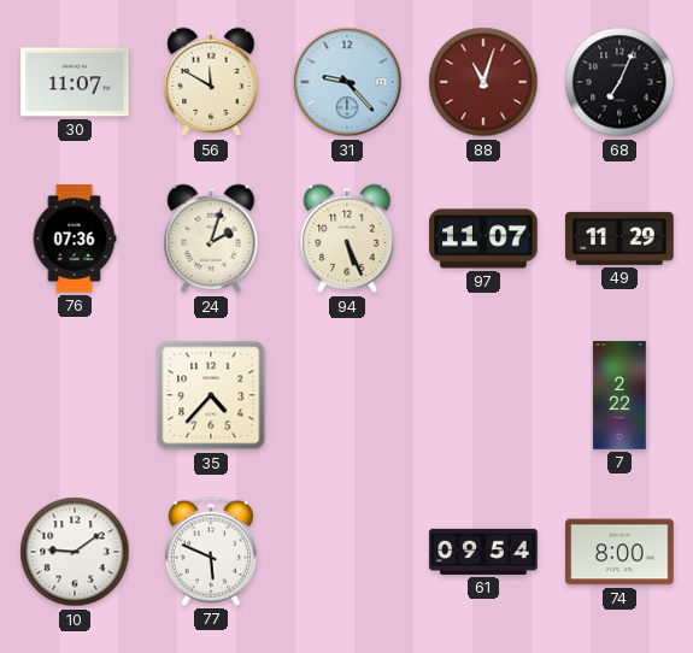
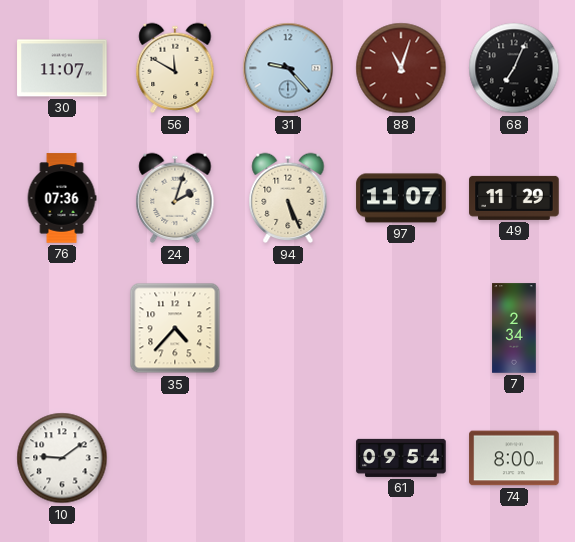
7: 2:22 -> 2:34
77: 5:49 -> none
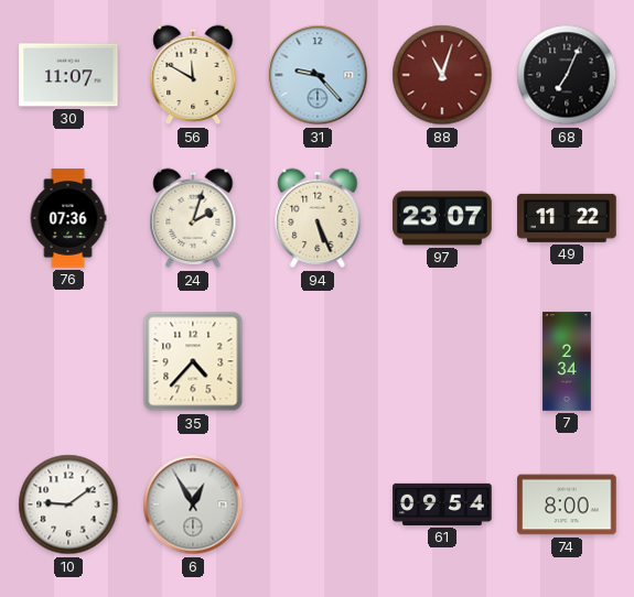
97: 11:07 -> 23:07
49: 11:29 -> 11:22
6: none -> 12:55
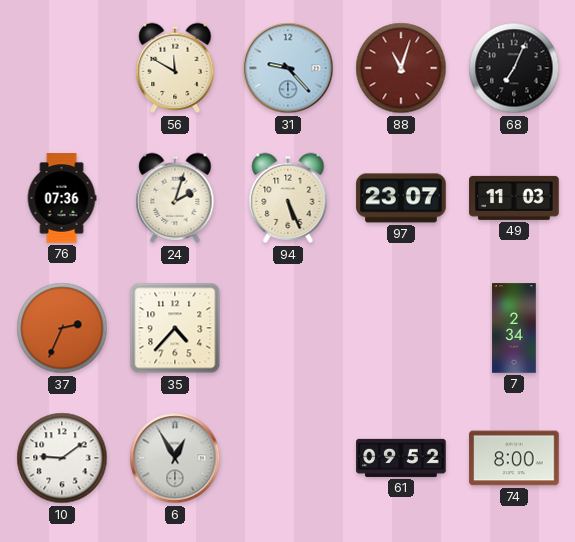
30: 11:07 -> none
49: 11:22 -> 11:03
37: none -> 2:34
61: 09:54 -> 09:52
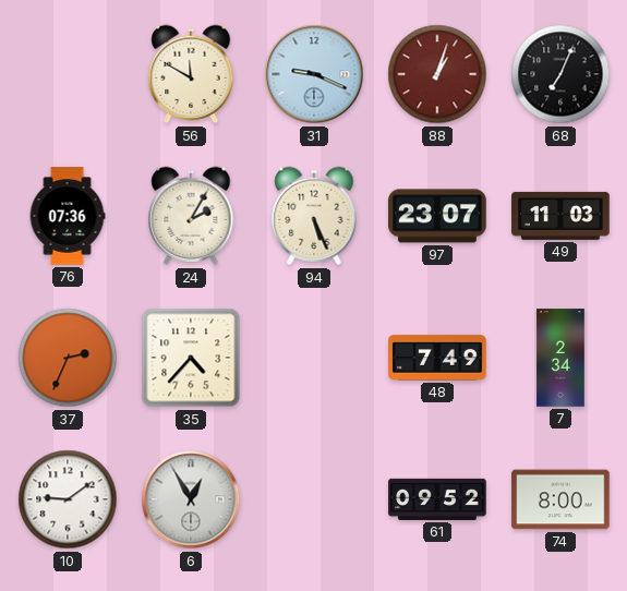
31: 9:23 -> 9:19
88: 11:03 -> 1:03
24: 2:03 -> 2:05
48: none -> 7:49
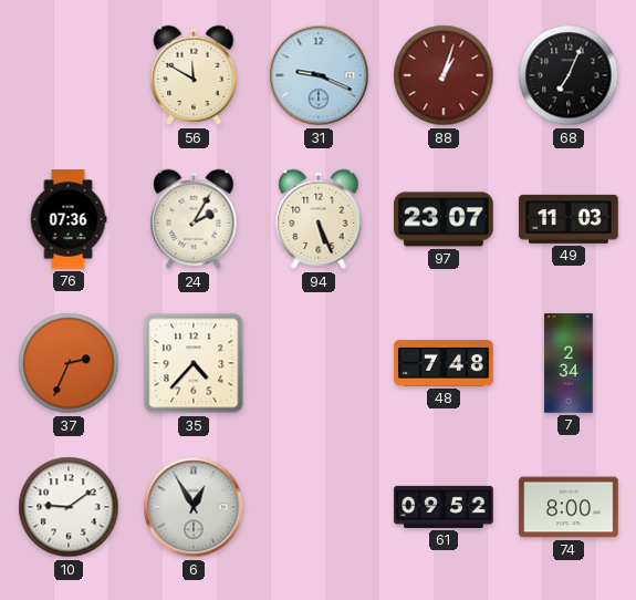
48: 7:49 -> 7:48
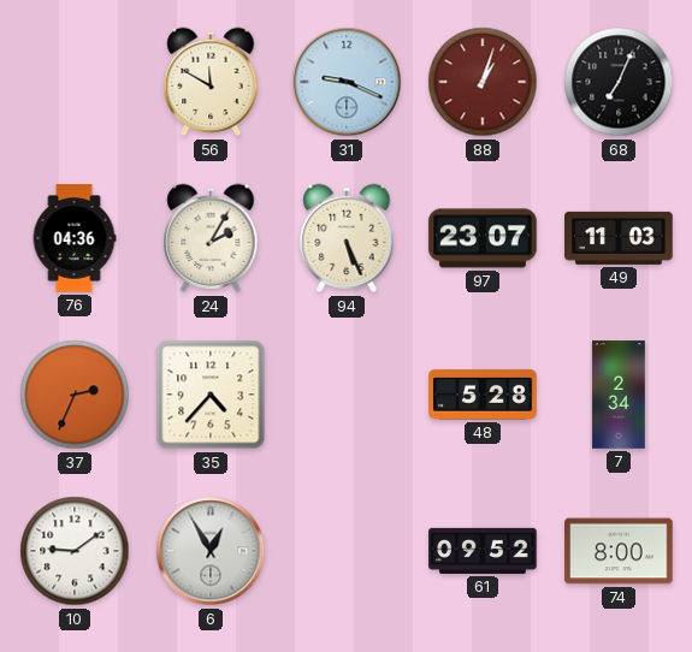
76: 07:36 -> 04:36
48: 7:48 -> 5:28
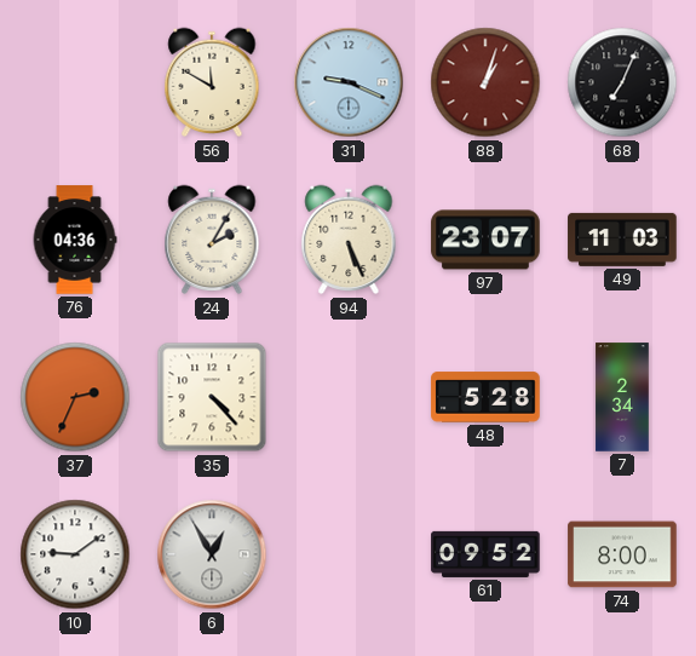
35: 4:37 -> 4:23
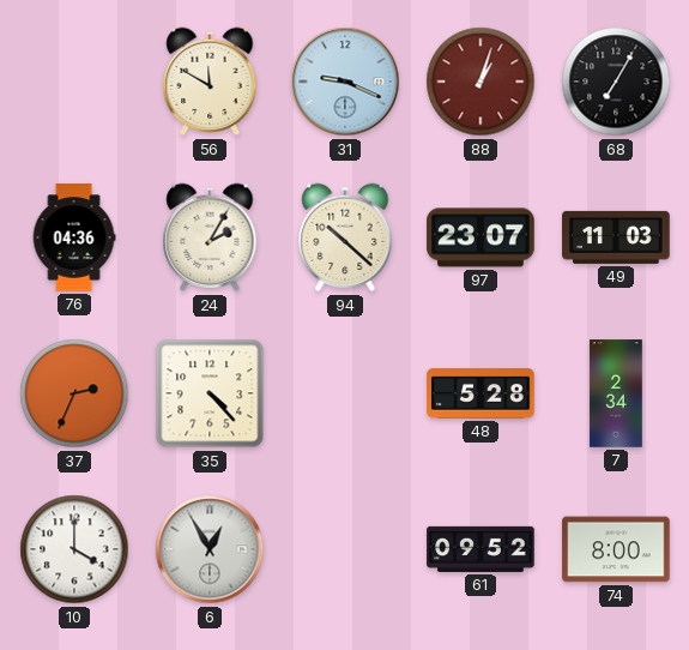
68: 7:04 -> 7:05
94: 5:26 -> 10:22
10: 9:09 -> 4:00
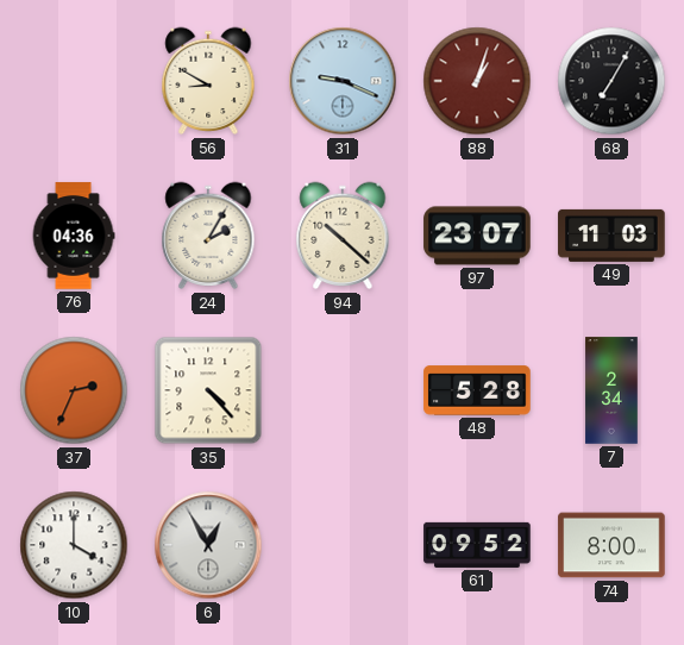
56: 11:50 -> 8:50
